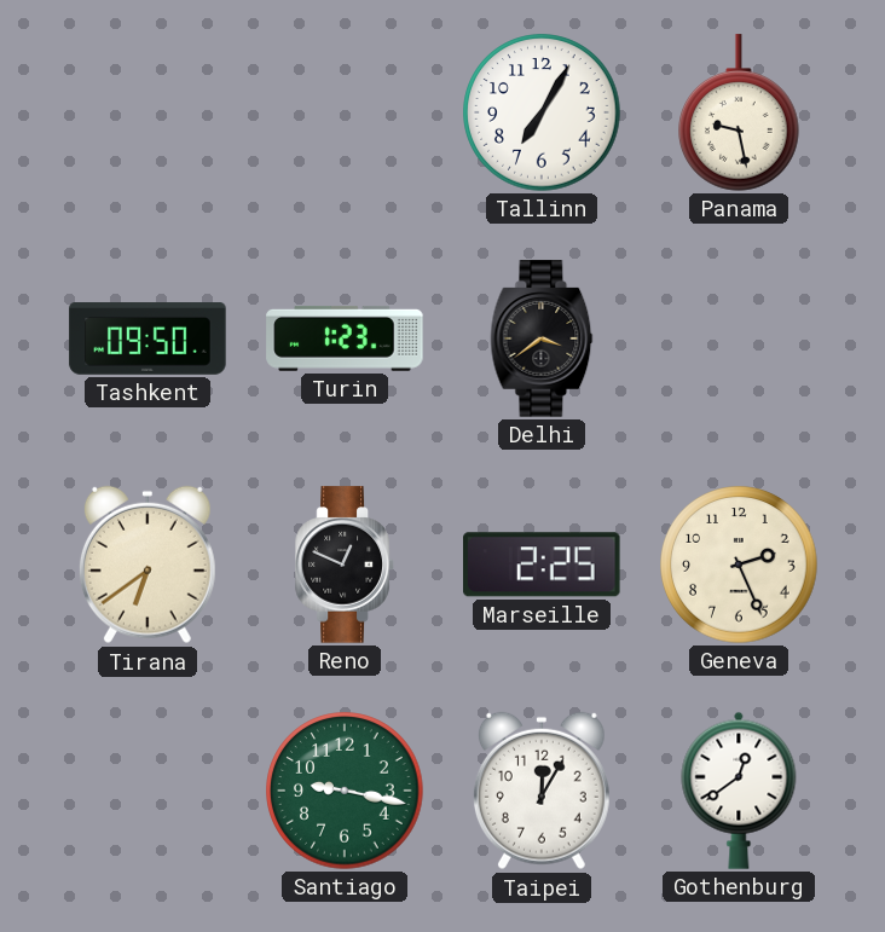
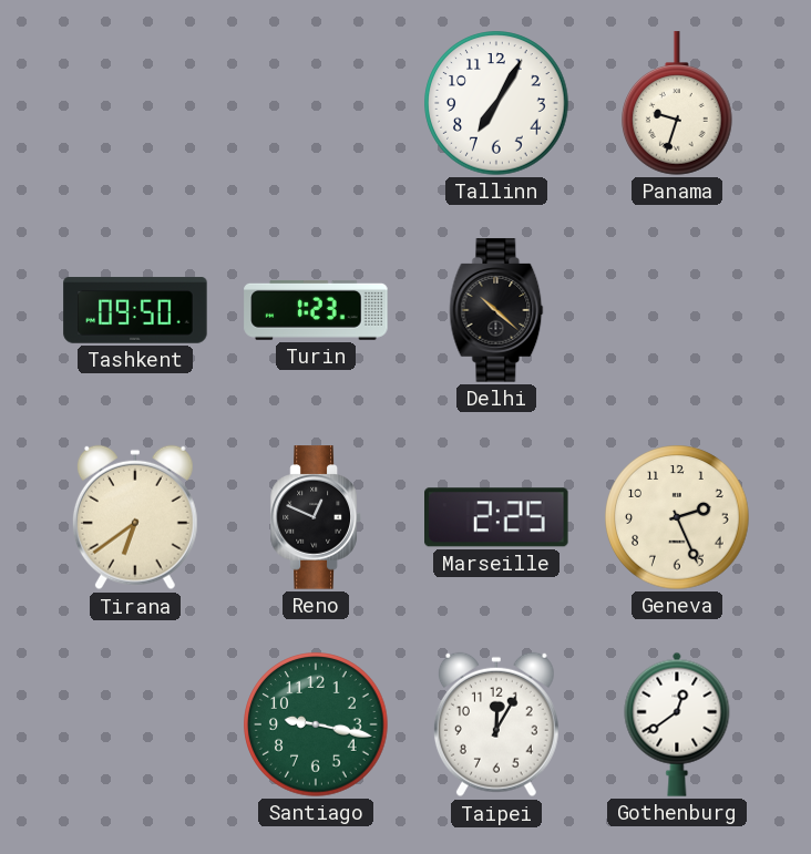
Panama: 9:28 -> 9:33
Delhi: 3:39 -> 10:22
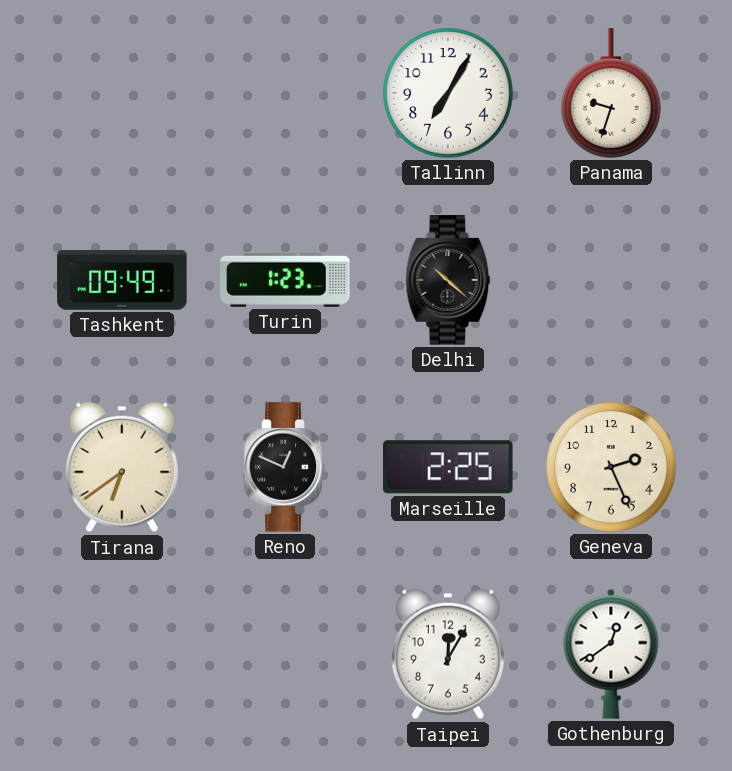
Tashkent: 09:50 -> 09:49
Santiago: 9:17 -> none
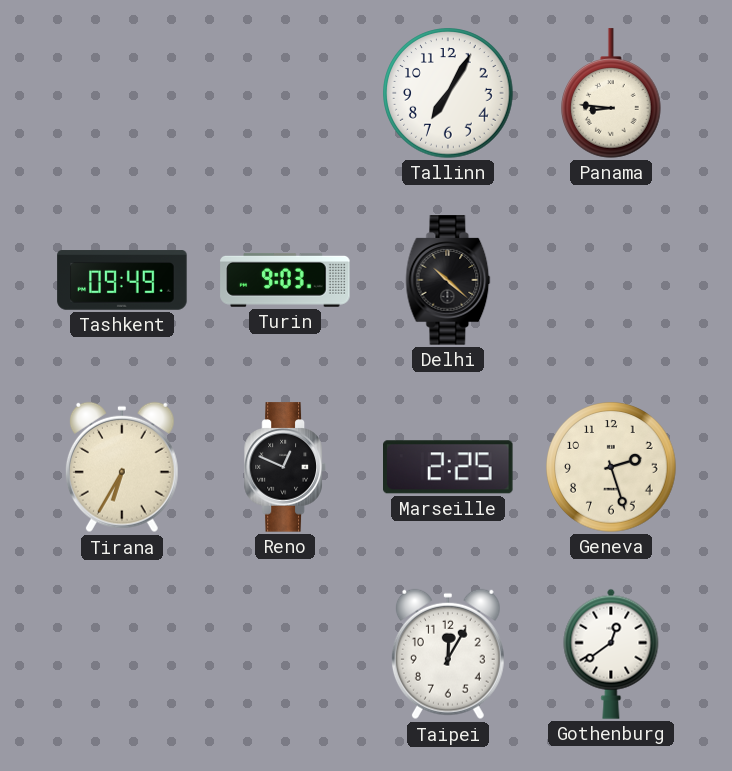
Panama: 9:33 -> 8:46
Turin: 1:23 -> 9:03
Tirana: 6:39 -> 6:35
Geneva: 2:26 -> 2:27
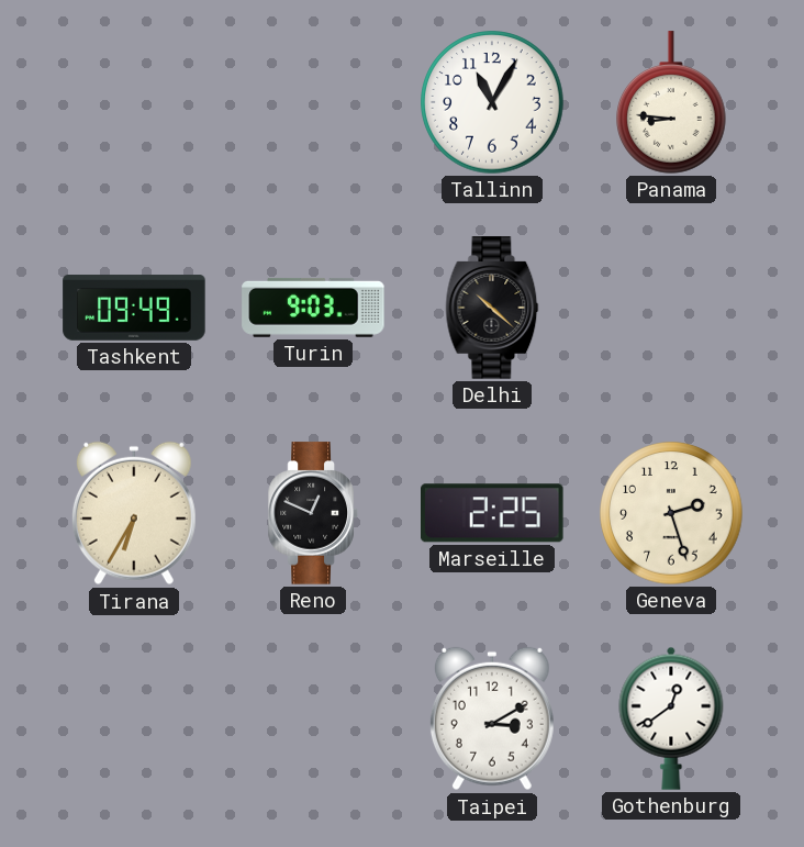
Tallinn: 7:05 -> 11:05
Taipei: 12:05 -> 3:10
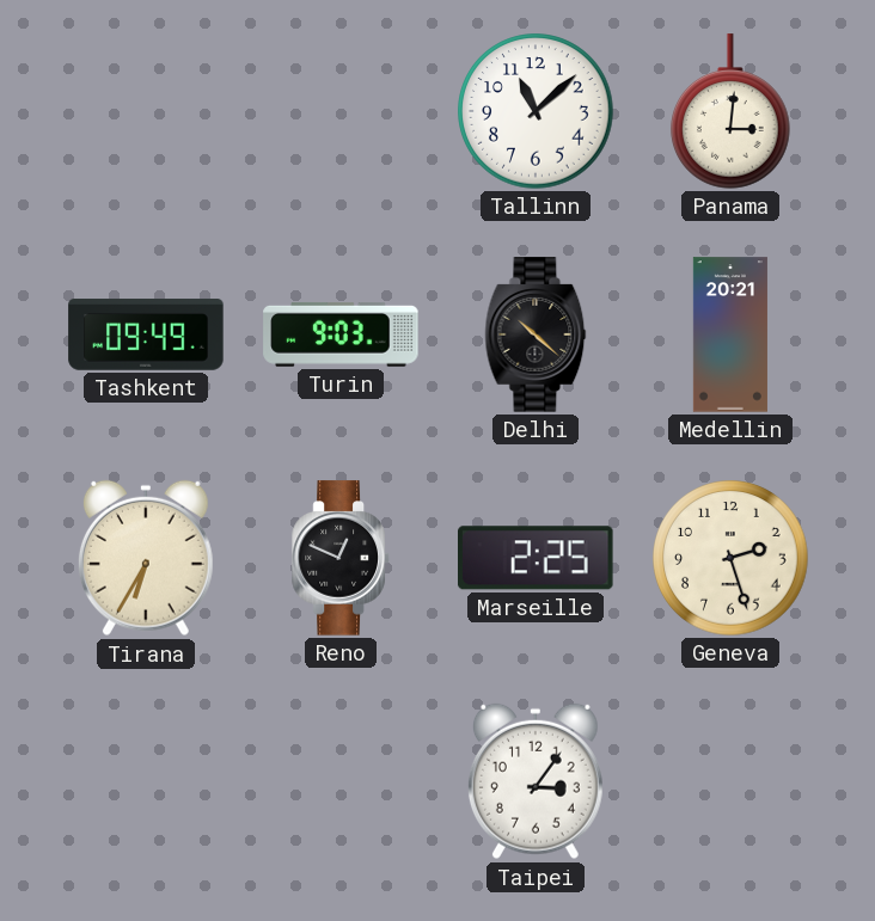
Tallinn: 11:05 -> 11:08
Panama: 8:46 -> 3:01
Medellin: none -> 20:21
Taipei: 3:10 -> 3:06
Gothenburg: 12:39 -> none
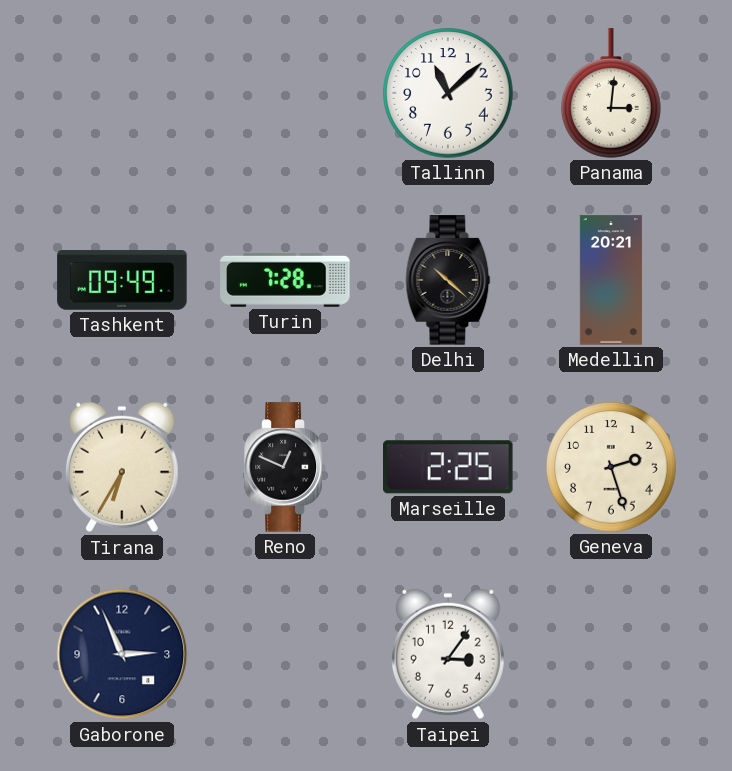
Turin: 9:03 -> 7:28
Gaborone: none -> 2:56
